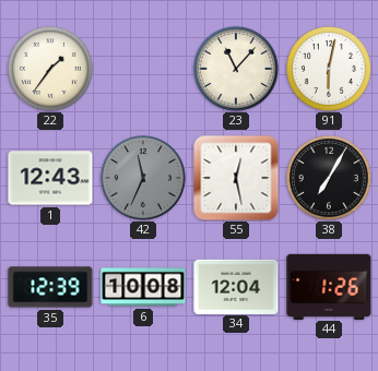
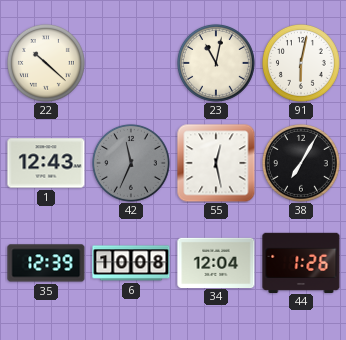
22: 1:36 -> 10:22
23: 11:07 -> 11:02
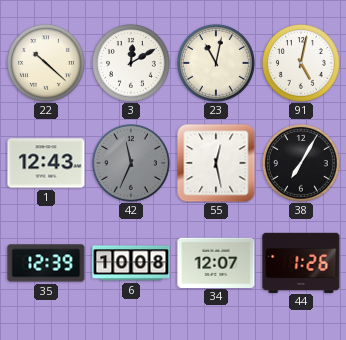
3: none -> 12:10
91: 6:02 -> 5:02
34: 12:04 -> 12:07
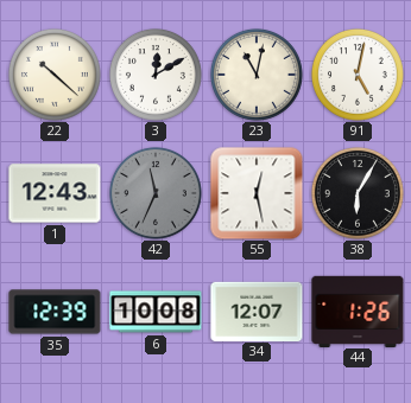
38: 7:05 -> 6:05
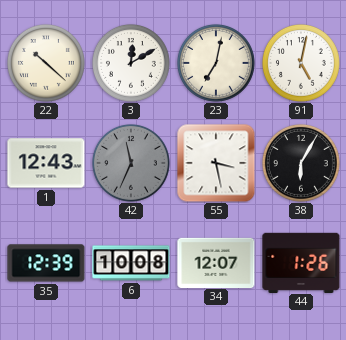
23: 11:02 -> 7:02
55: 12:28 -> 3:28
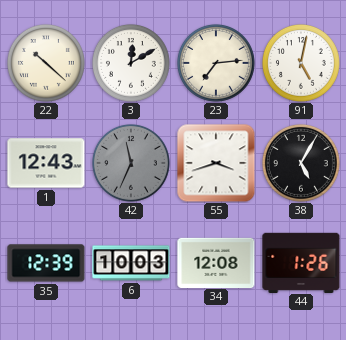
23: 7:02 -> 7:14
55: 3:28 -> 3:42
38: 6:05 -> 5:05
6: 10:08 -> 10:03
34: 12:07 -> 12:08
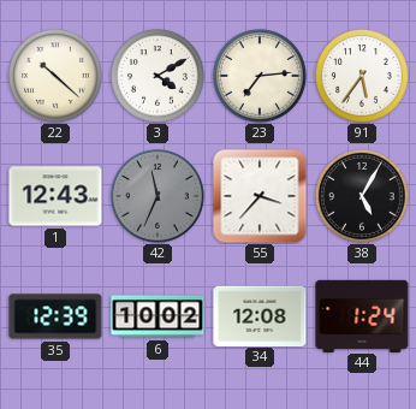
3: 12:10 -> 4:10
91: 5:02 -> 5:36
55: 3:42 -> 3:37
6: 10:03 -> 10:02
44: 1:26 -> 1:24
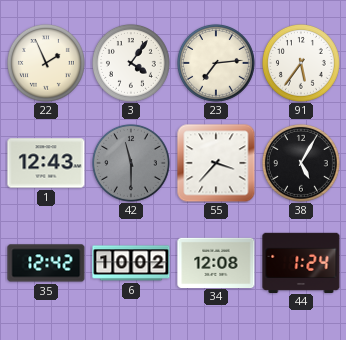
22: 10:22 -> 1:56
3: 4:10 -> 4:06
42: 11:34 -> 11:30
35: 12:39 -> 12:42
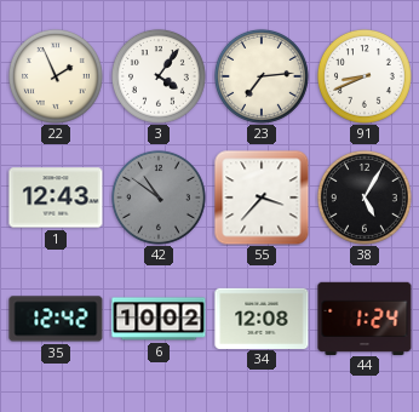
91: 5:36 -> 8:41
42: 11:30 -> 10:51
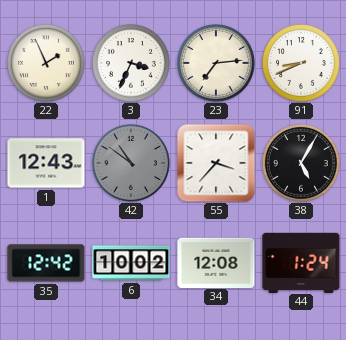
3: 4:06 -> 3:34
